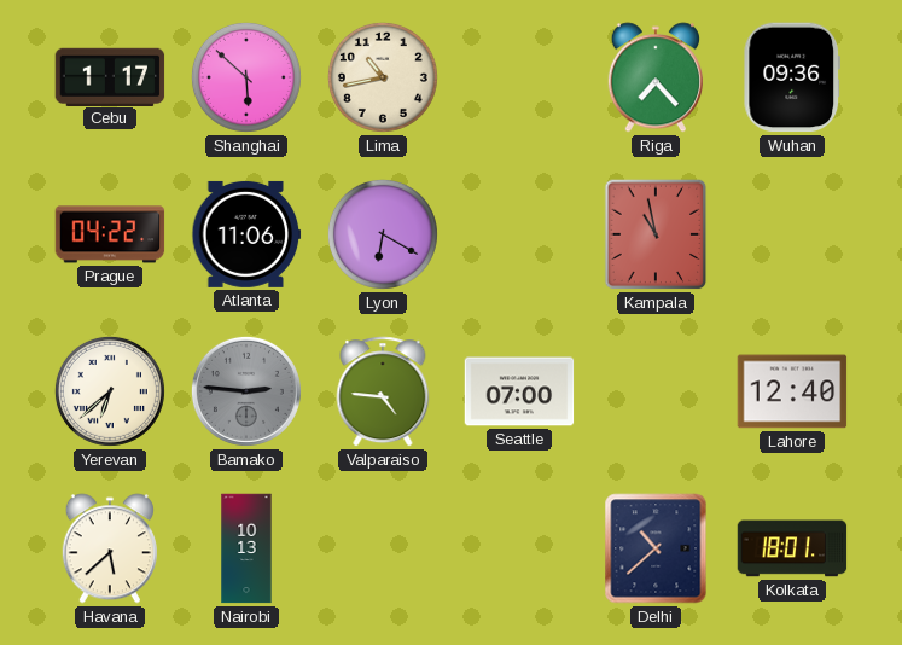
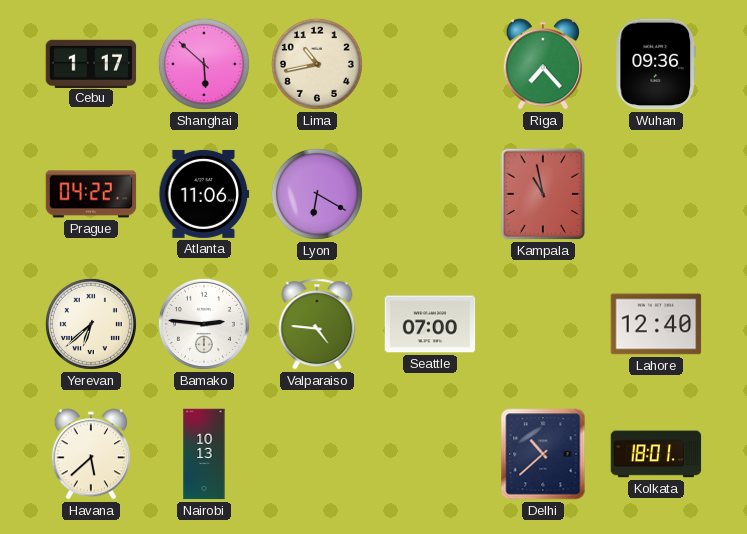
Bamako dial: grey -> white
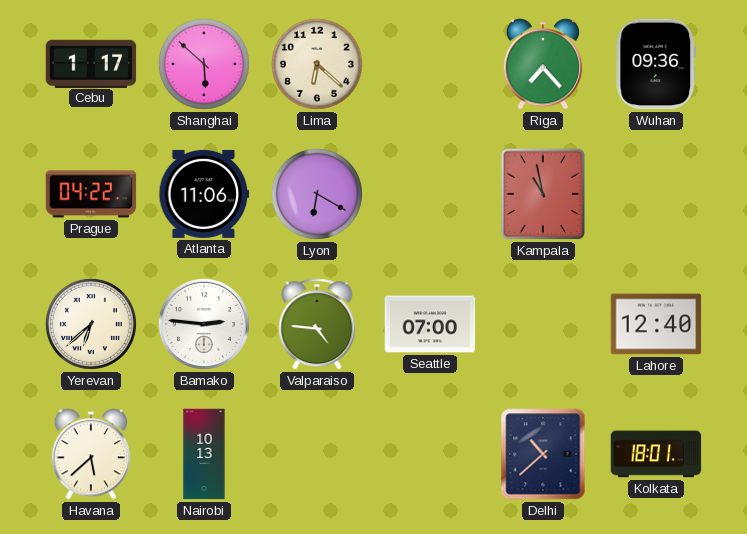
Lima: 10:43 -> 6:22
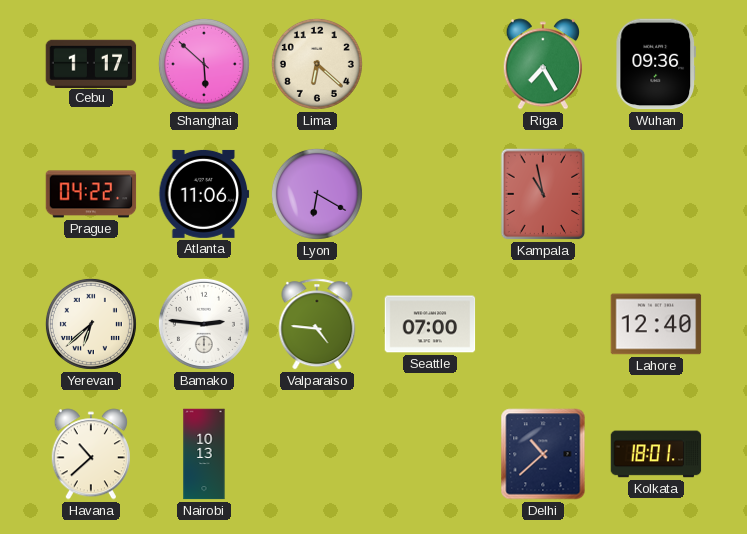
Riga: 7:23 -> 7:25
Havana: 5:38 -> 10:38
